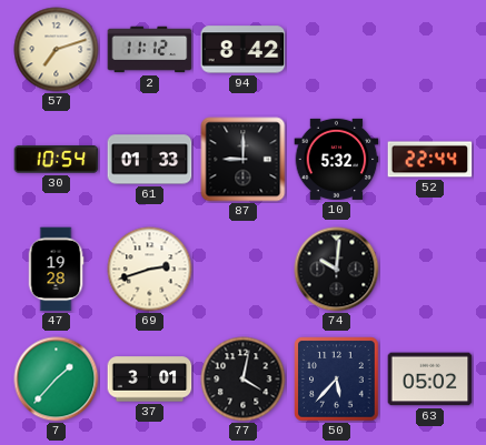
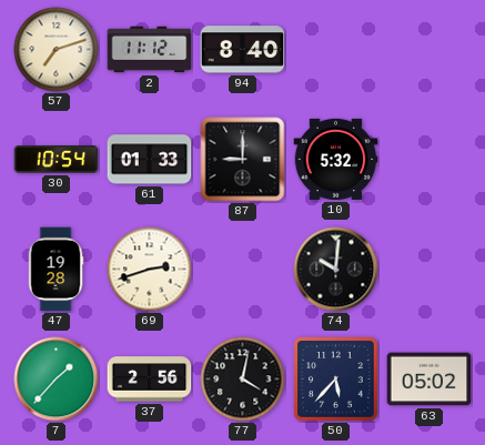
94: 8:42 -> 8:40
52: 22:44 -> none
37: 3:01 -> 2:56
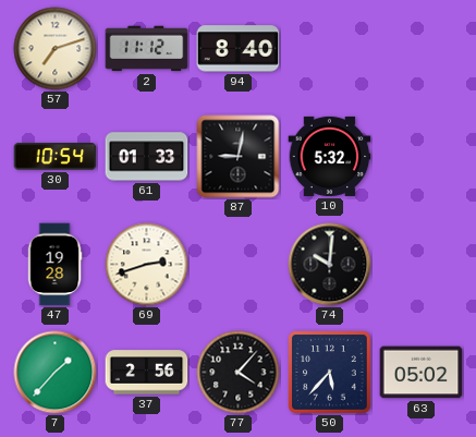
87: 9:00 -> 9:02
77: 4:02 -> 4:07
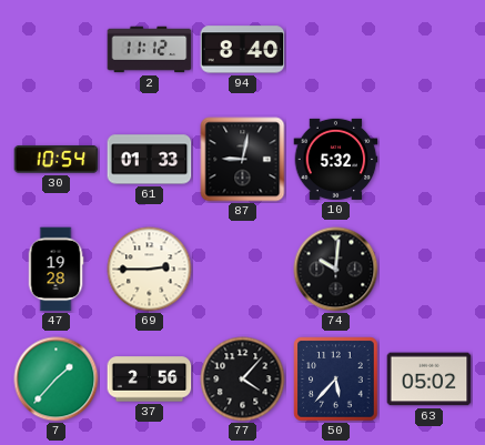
57: 7:12 -> none
69: 2:42 -> 2:45
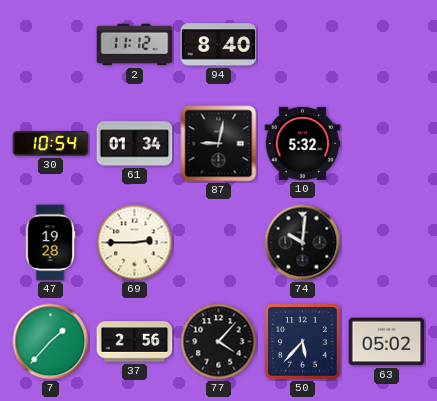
61: 01:33 -> 01:34
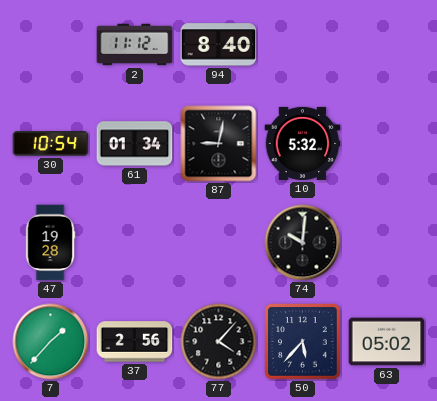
69: 2:45 -> none
